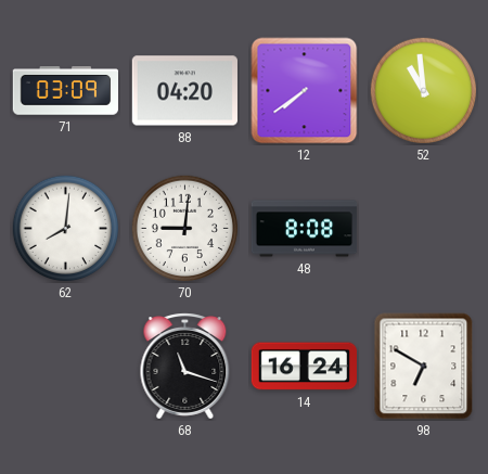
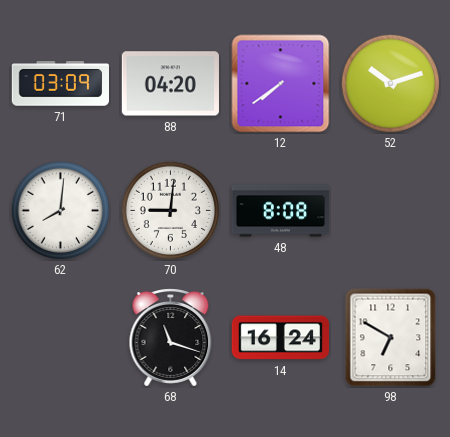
52: 10:59 -> 10:12
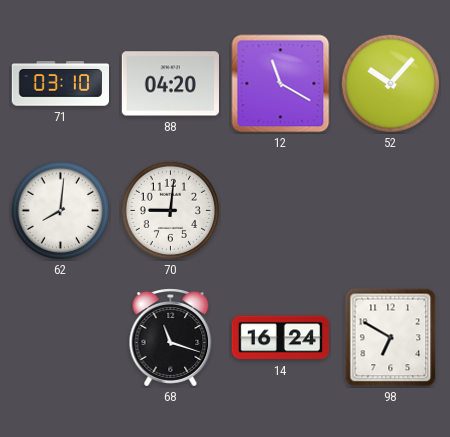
71: 03:09 -> 03:10
12: 7:39 -> 11:20
52: 10:12 -> 10:07
48: 8:08 -> none
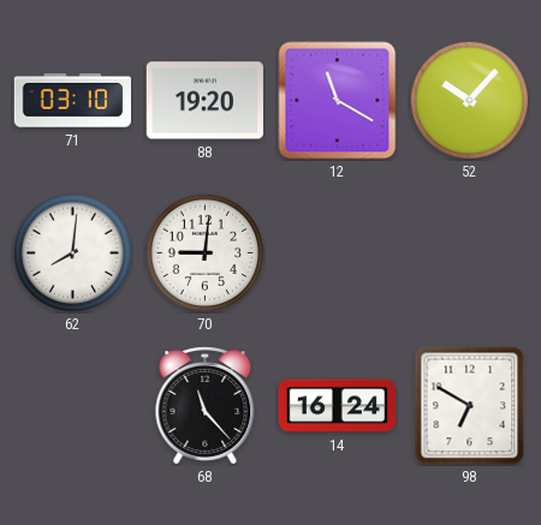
88: 04:20 -> 19:20
68: 11:18 -> 11:23
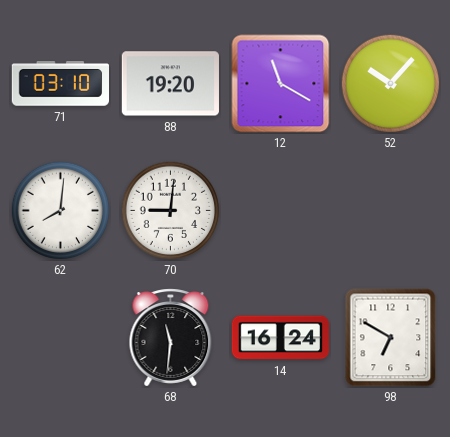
68: 11:23 -> 11:31
